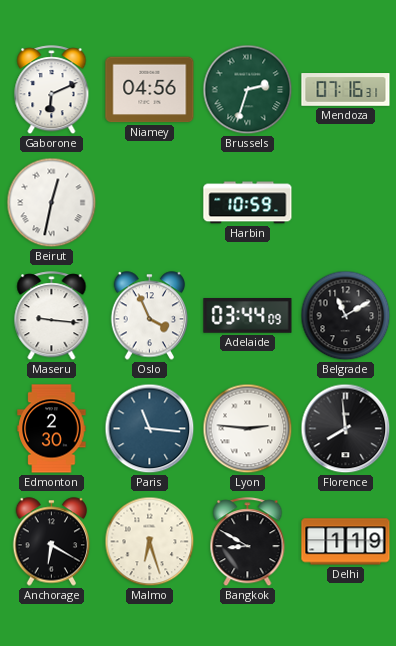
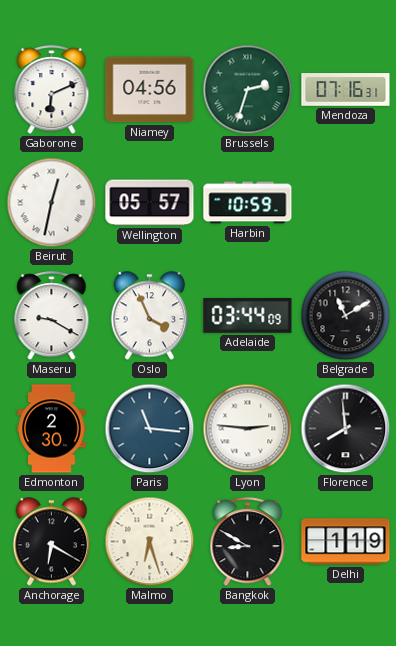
Wellington: none -> 05:57
Maseru: 9:16 -> 9:20
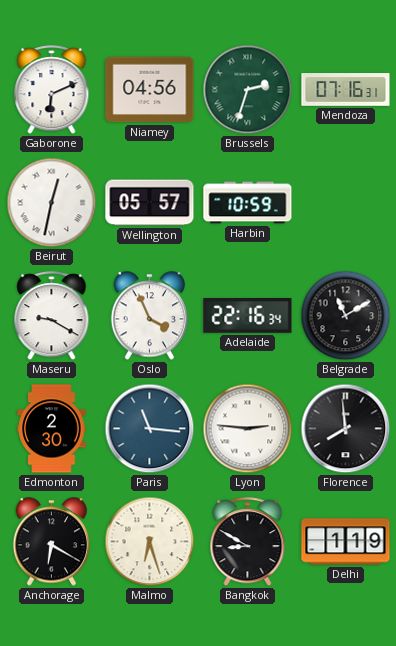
Adelaide: 03:44 -> 22:16
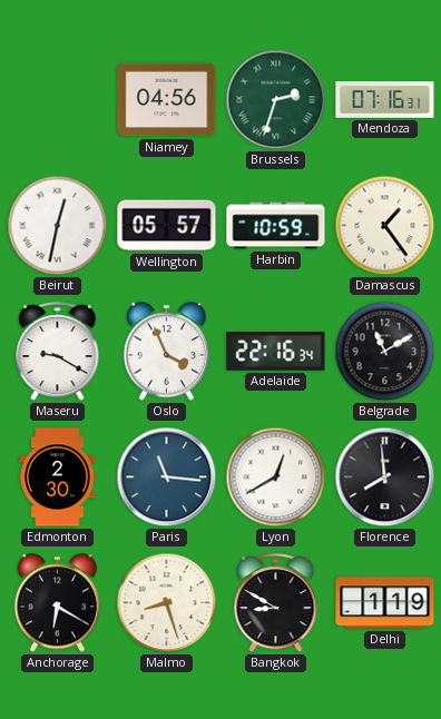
Gaborone: 6:11 -> none
Damascus: none -> 1:24
Lyon: 2:46 -> 12:40
Malmo: 6:27 -> 8:27
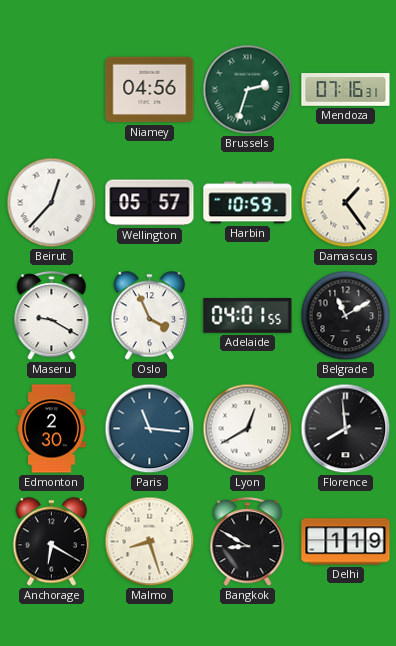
Beirut: 12:32 -> 12:37
Adelaide: 22:16 -> 04:01
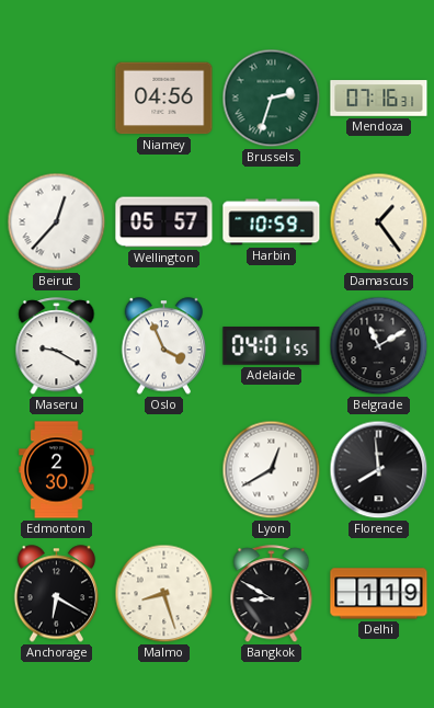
Paris: 11:16 -> none
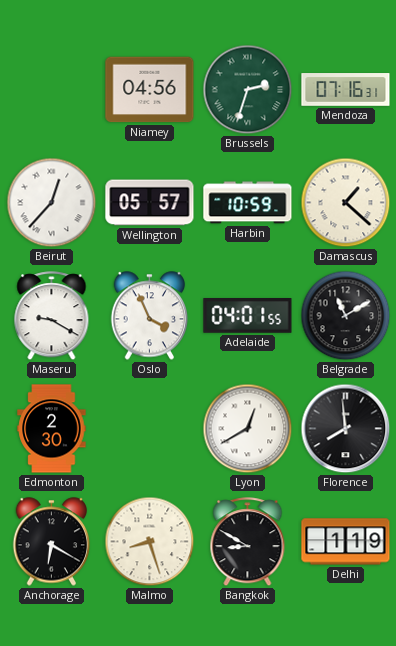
Damascus: 1:24 -> 1:22
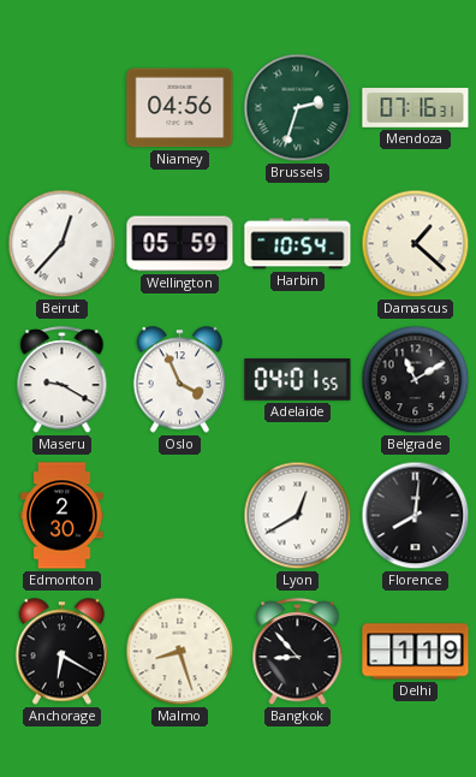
Wellington: 05:57 -> 05:59
Harbin: 10:59 -> 10:54
Florence: 7:59 -> 8:01
Bangkok: 8:50 -> 8:53
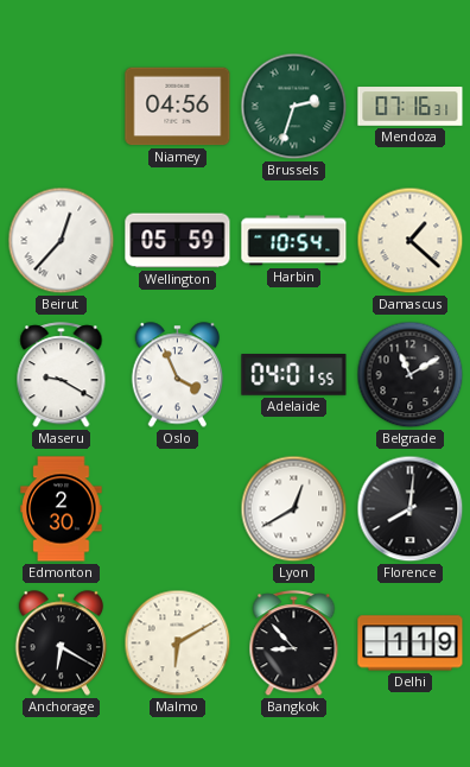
Malmo: 8:27 -> 6:10
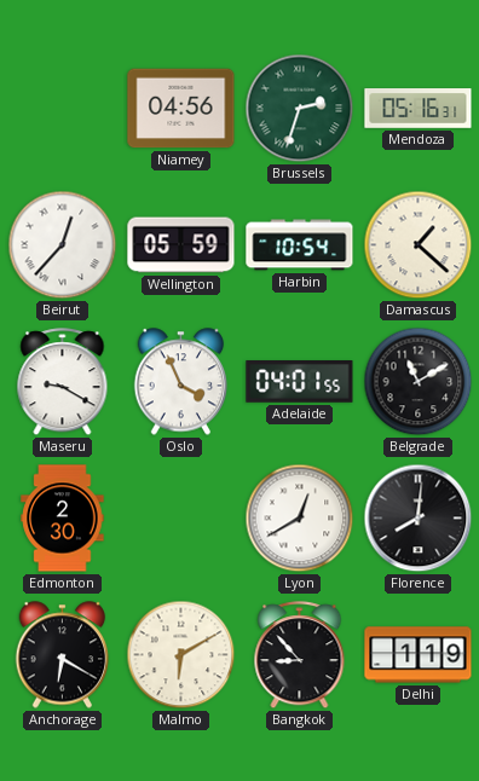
Mendoza: 07:16 -> 05:16
